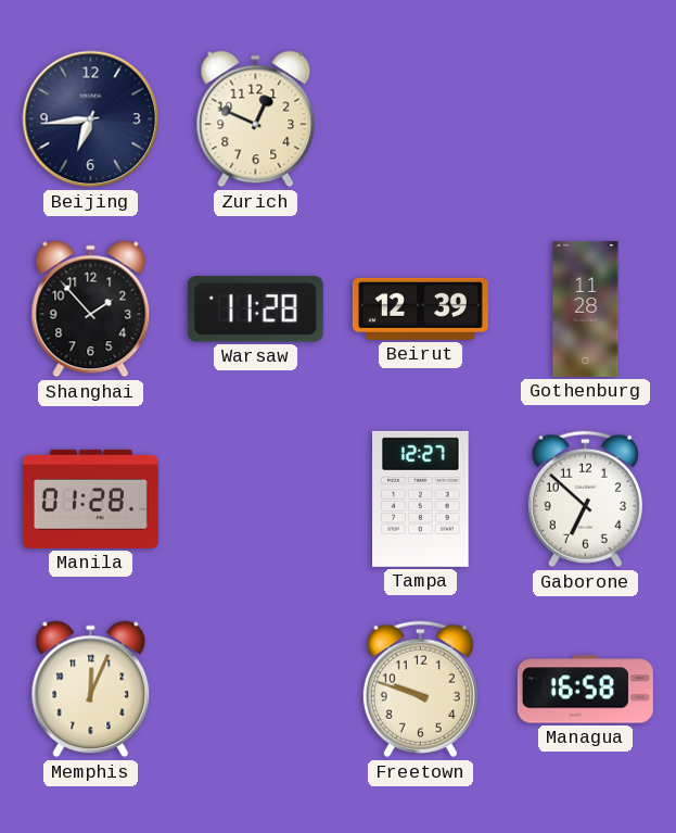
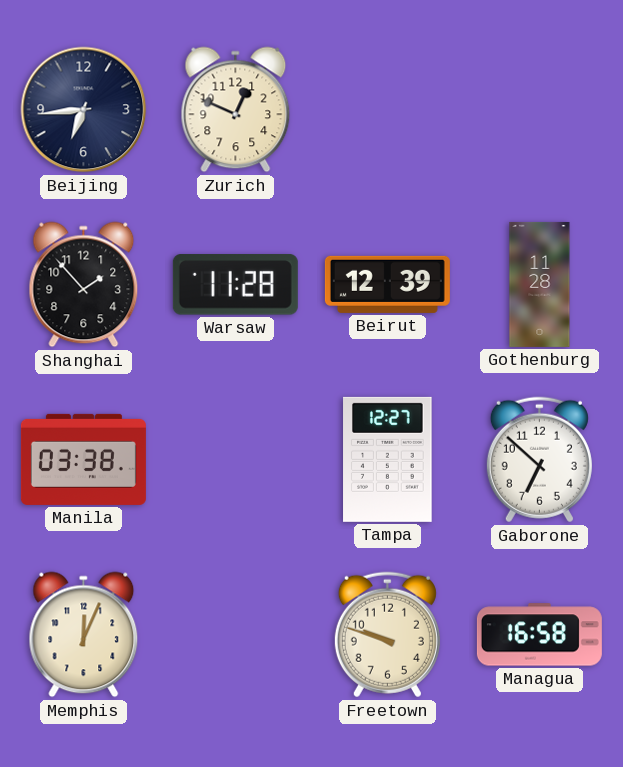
Manila: 01:28 -> 03:38
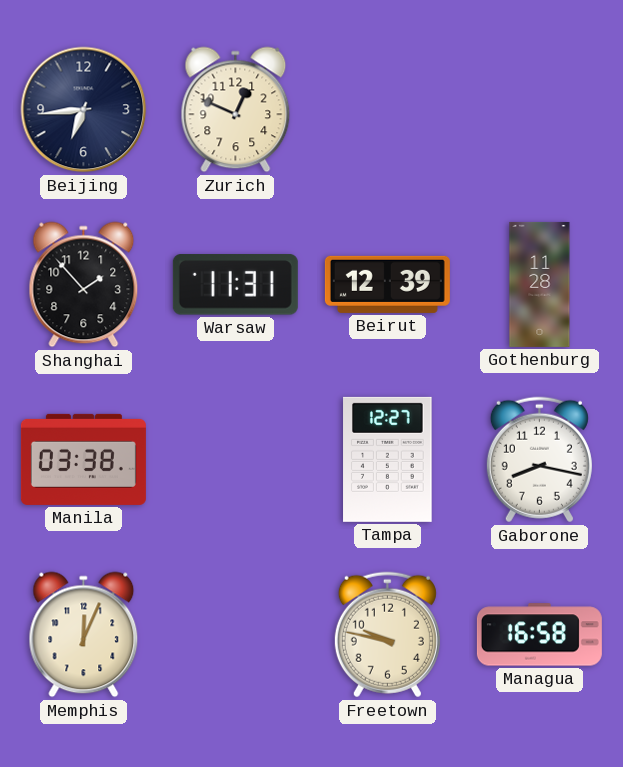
Warsaw: 11:28 -> 11:31
Gaborone: 6:52 -> 8:17
Freetown: 9:48 -> 9:47
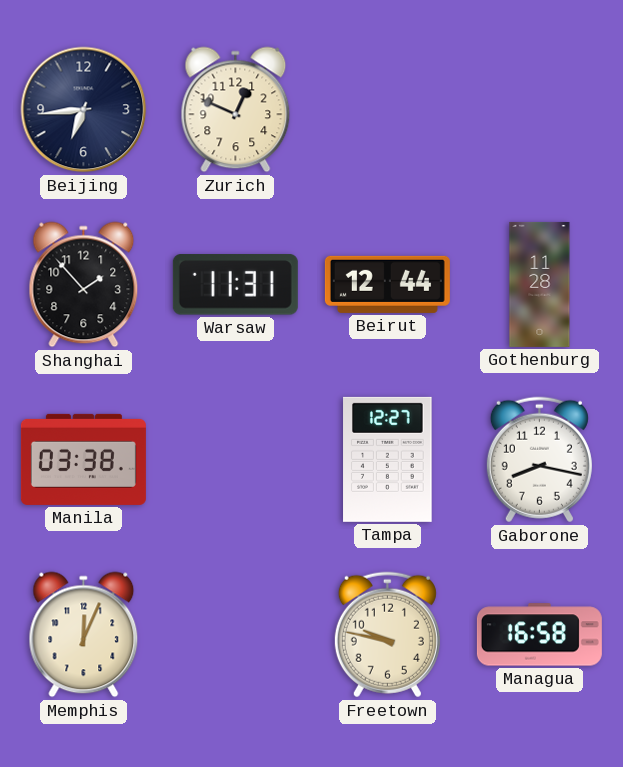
Beirut: 12:39 -> 12:44
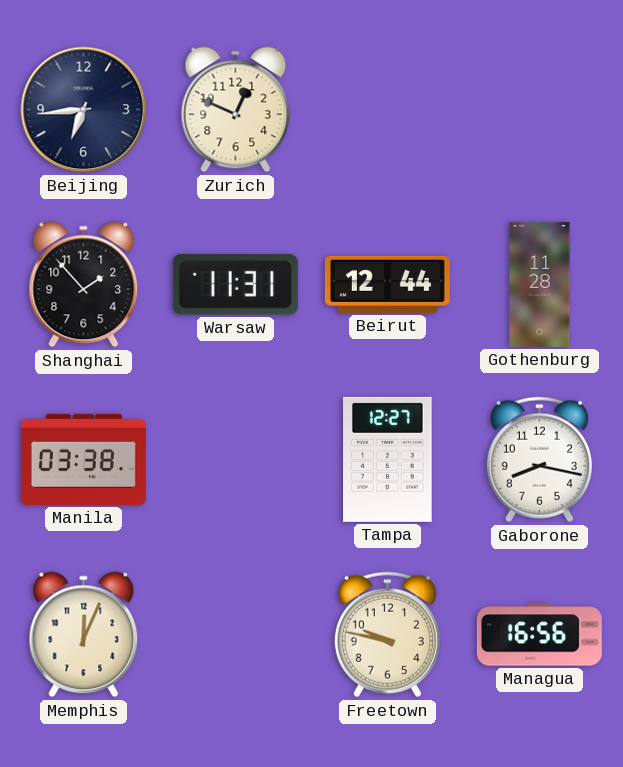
Managua: 16:58 -> 16:56
